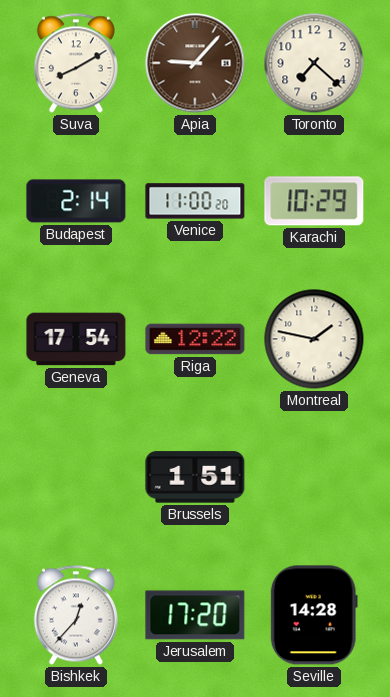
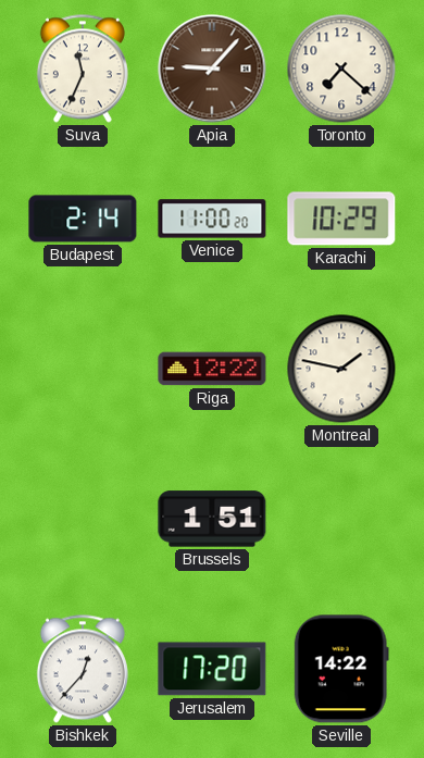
Suva: 8:10 -> 11:34
Geneva: 17:54 -> none
Seville: 14:28 -> 14:22
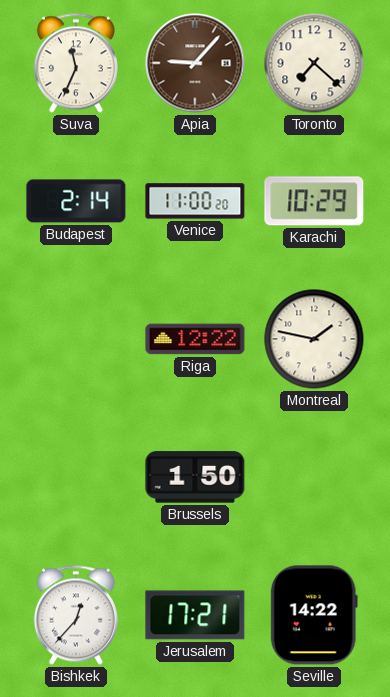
Brussels: 1:51 -> 1:50
Jerusalem: 17:20 -> 17:21
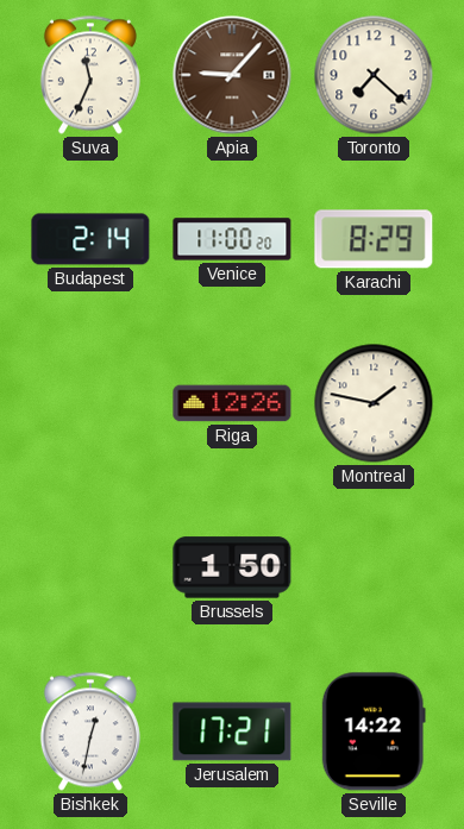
Karachi: 10:29 -> 8:29
Riga: 12:22 -> 12:26
Bishkek: 12:37 -> 12:32
